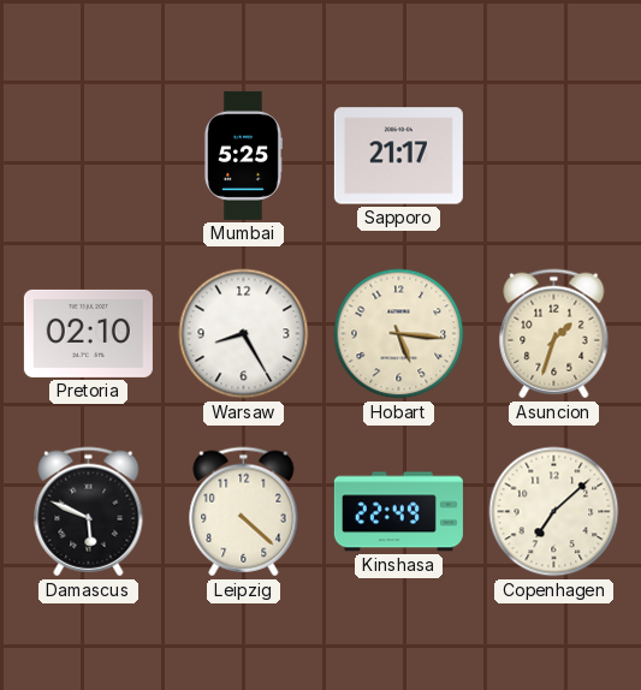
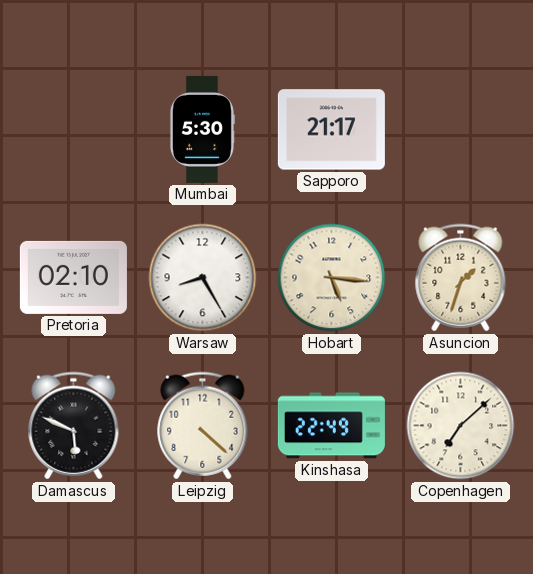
Mumbai: 5:25 -> 5:30
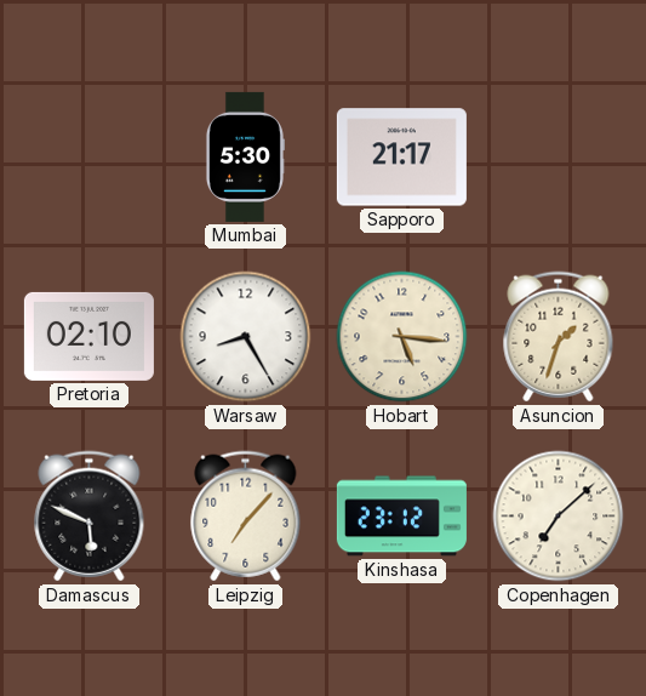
Leipzig: 4:22 -> 7:07
Kinshasa: 22:49 -> 23:12
